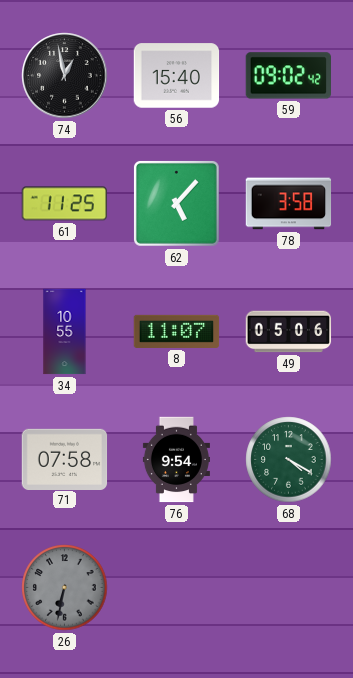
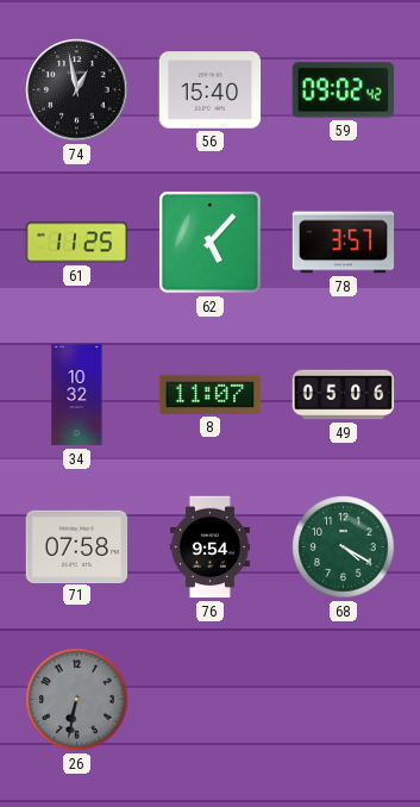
78: 3:58 -> 3:57
34: 10:55 -> 10:32
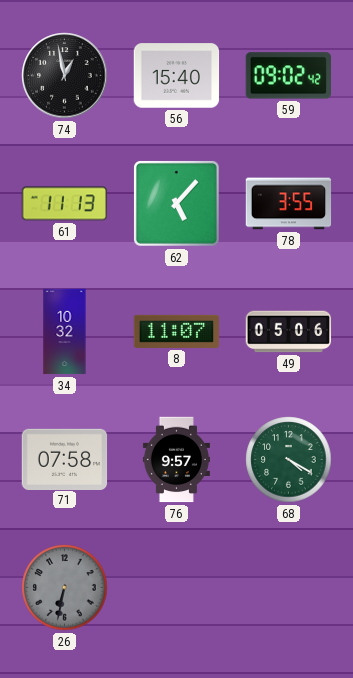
61: 11:25 -> 11:13
78: 3:57 -> 3:55
76: 9:54 -> 9:57
